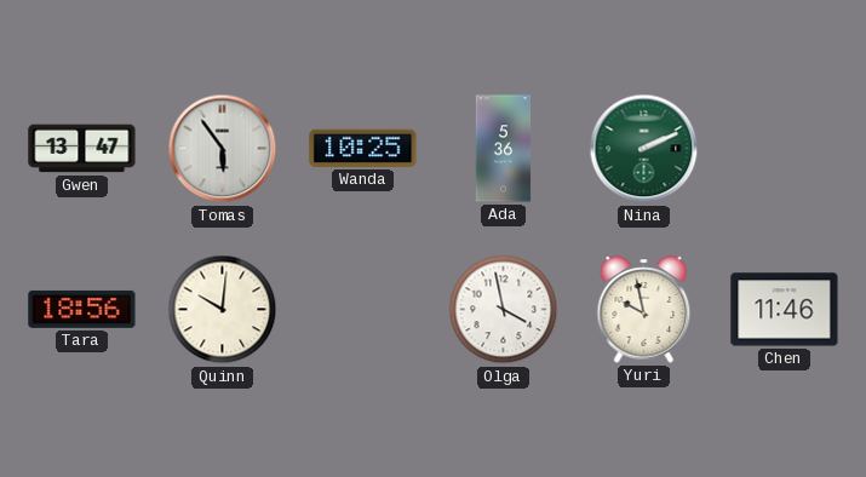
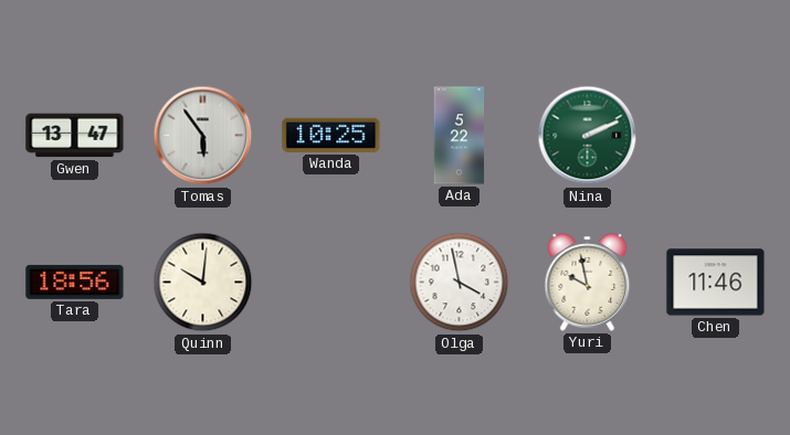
Ada: 5:36 -> 5:22
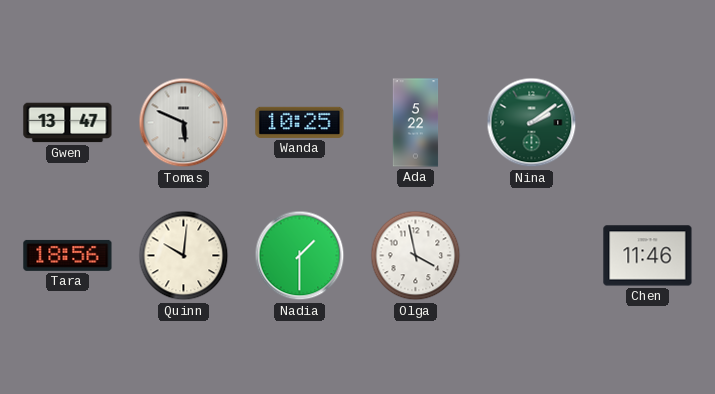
Tomas: 5:54 -> 5:49
Nina: 2:11 -> 2:09
Nadia: none -> 1:30
Yuri: 9:58 -> none
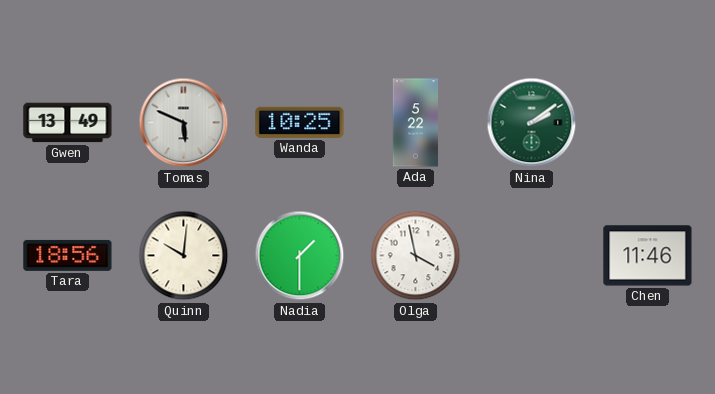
Gwen: 13:47 -> 13:49
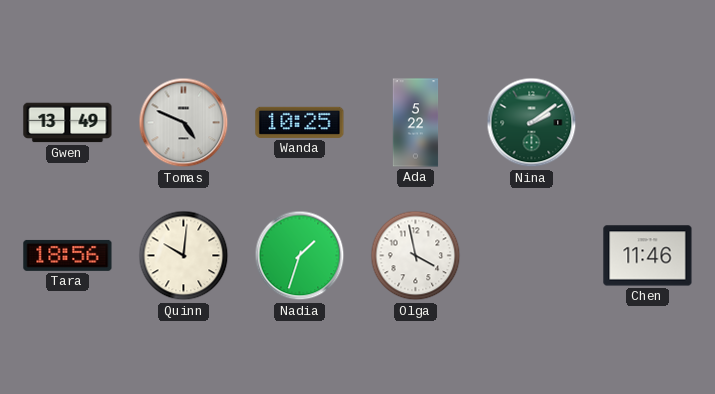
Tomas: 5:49 -> 4:49
Nadia: 1:30 -> 1:33
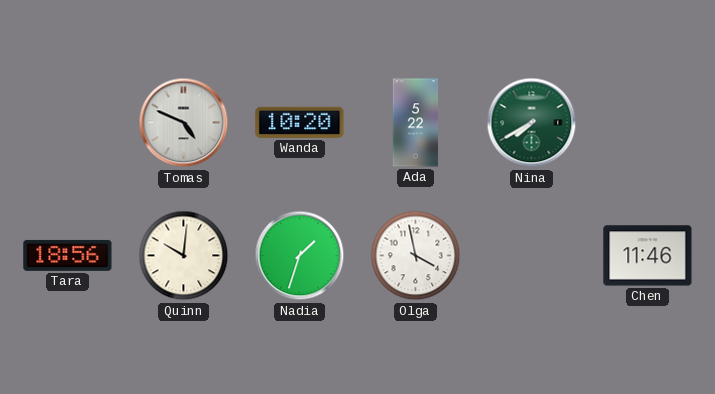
Gwen: 13:49 -> none
Wanda: 10:25 -> 10:20
Nina: 2:09 -> 7:40
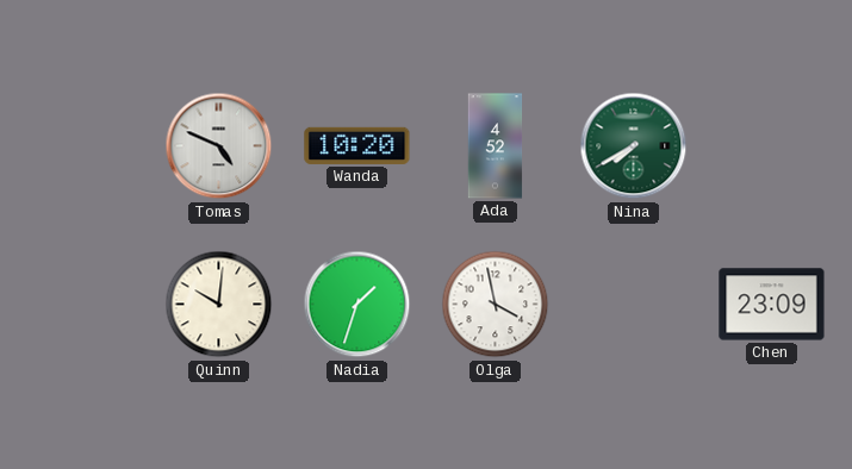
Ada: 5:22 -> 4:52
Tara: 18:56 -> none
Chen: 11:46 -> 23:09
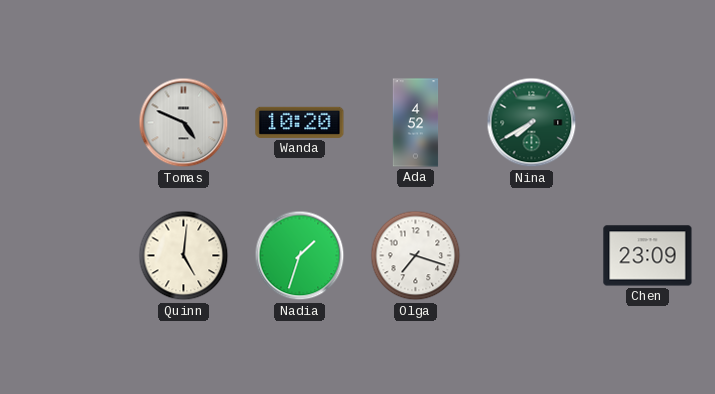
Quinn: 10:01 -> 5:01
Olga: 3:58 -> 7:18
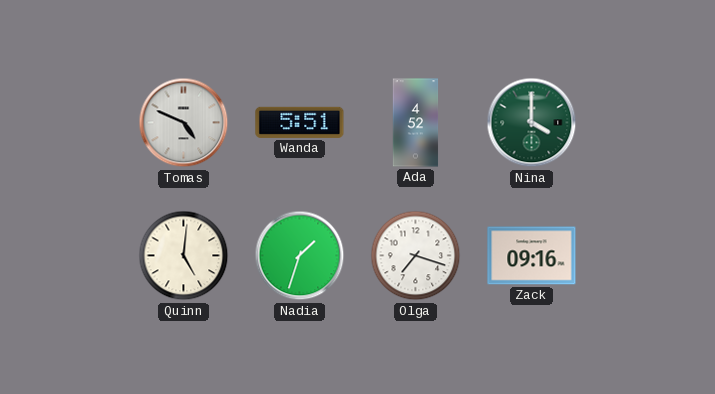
Wanda: 10:20 -> 5:51
Nina: 7:40 -> 4:00
Zack: none -> 09:16
Chen: 23:09 -> none
